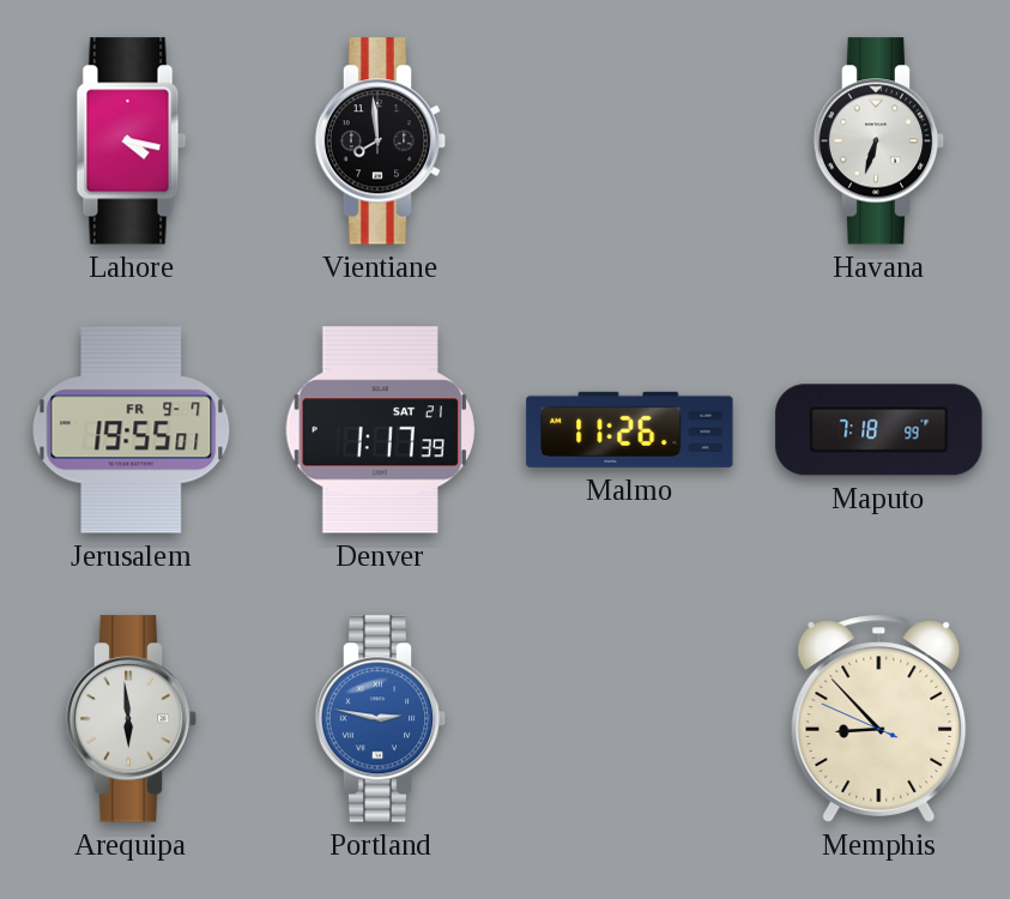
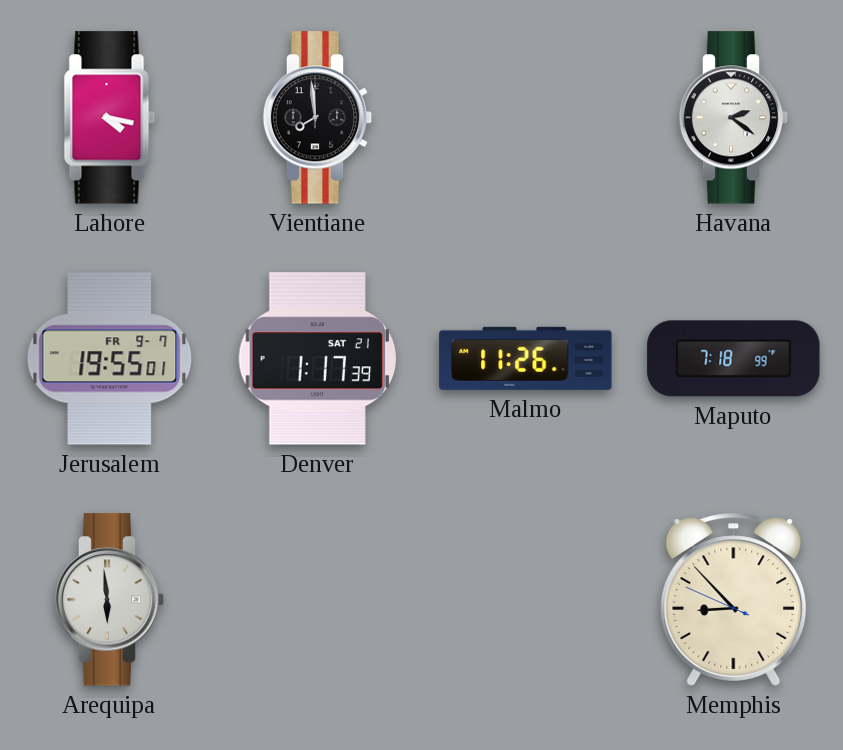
Havana: 6:33 -> 2:21
Portland: 2:47 -> none
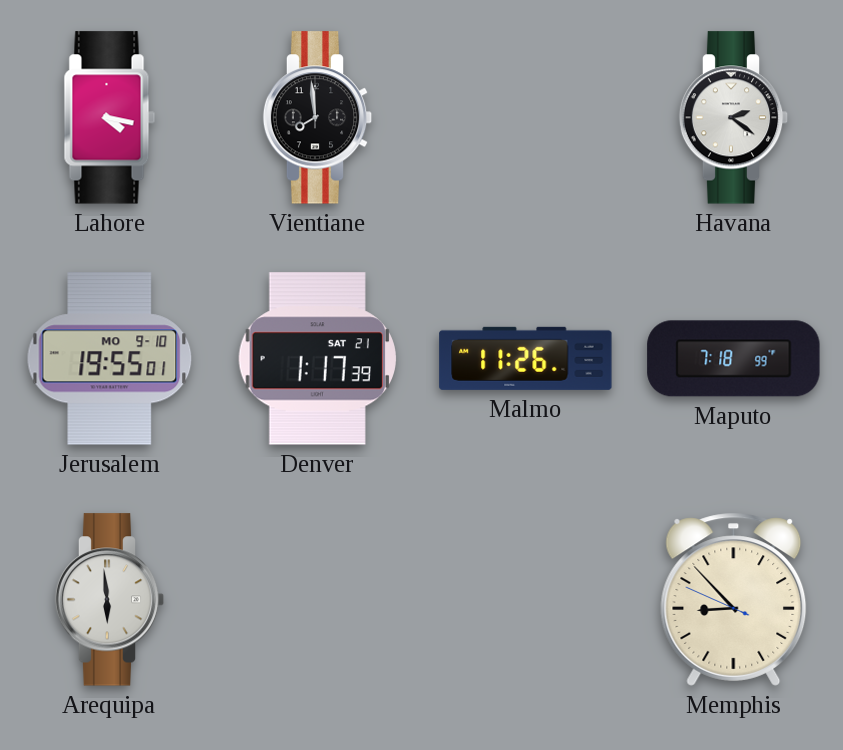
Jerusalem date: FR 9-7 -> MO 9-10
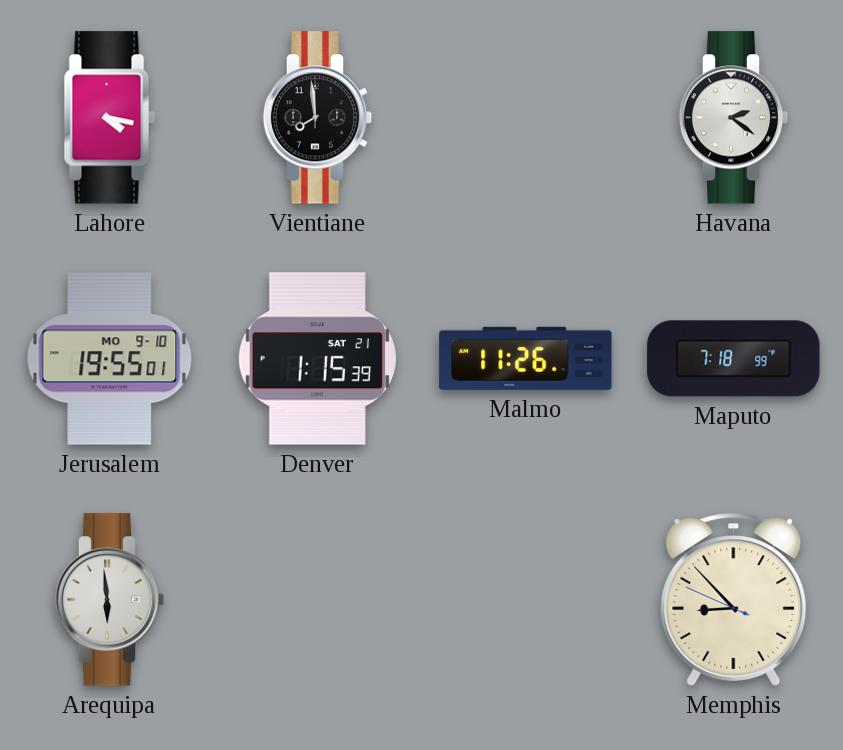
Denver: 1:17 -> 1:15
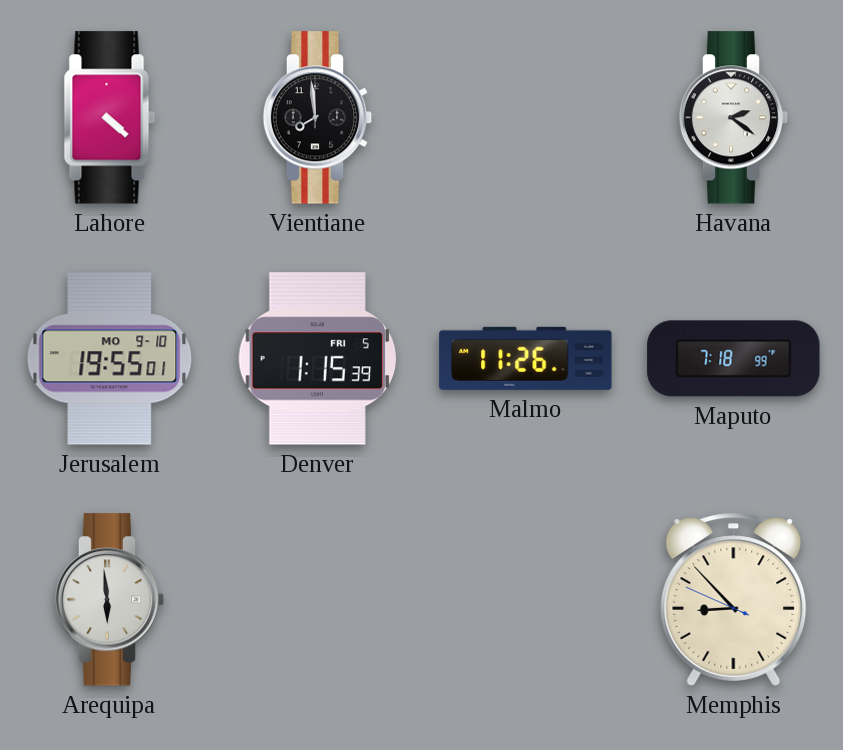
Lahore: 4:17 -> 4:22
Denver date: SAT 21 -> FRI 5
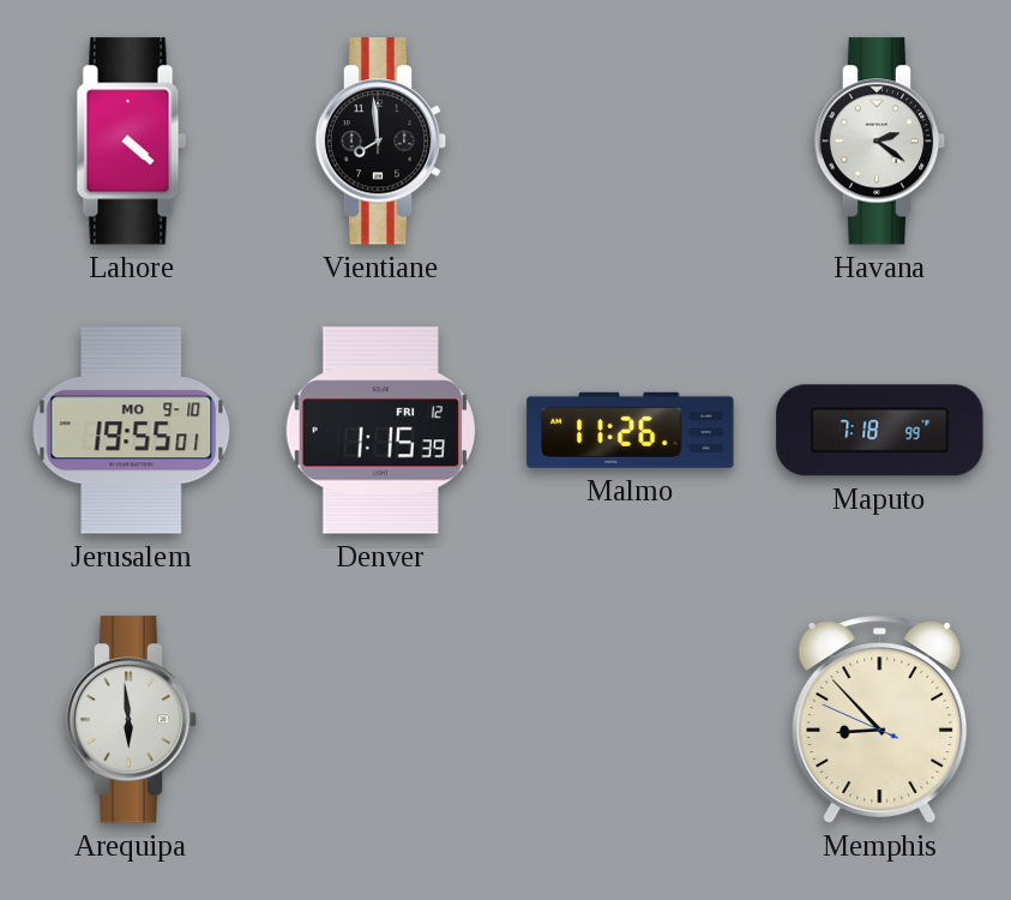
Denver date: FRI 5 -> FRI 12
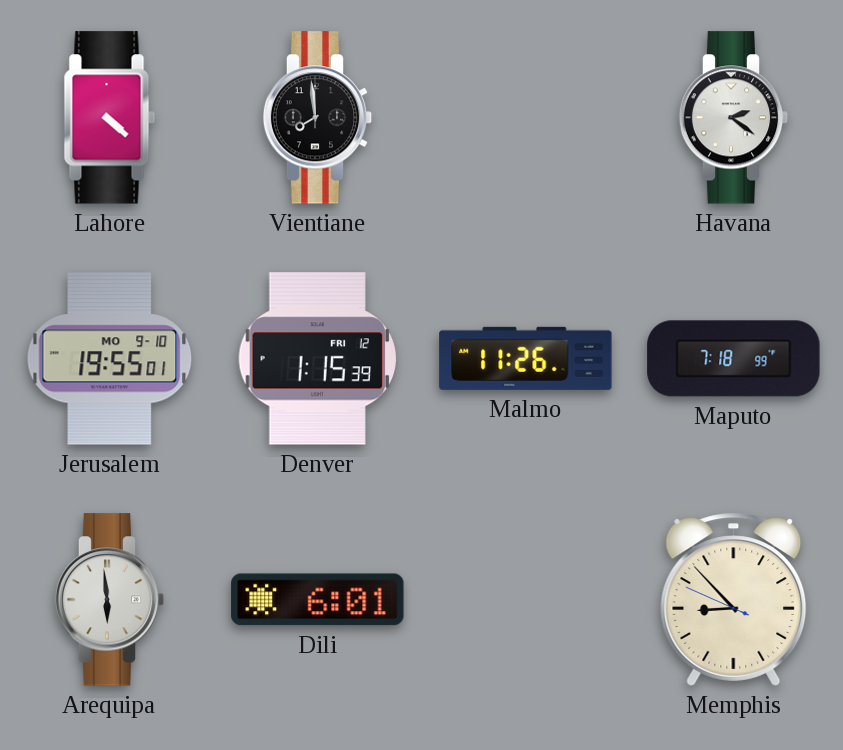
Dili: none -> 6:01
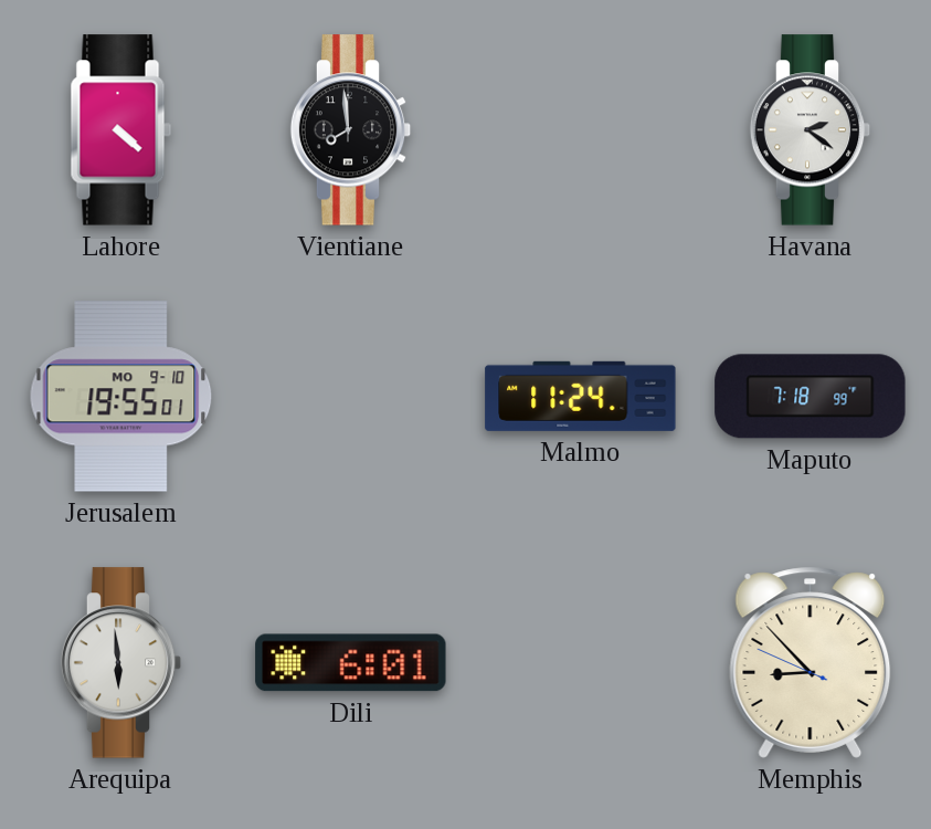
Denver: 1:15 -> none
Malmo: 11:26 -> 11:24
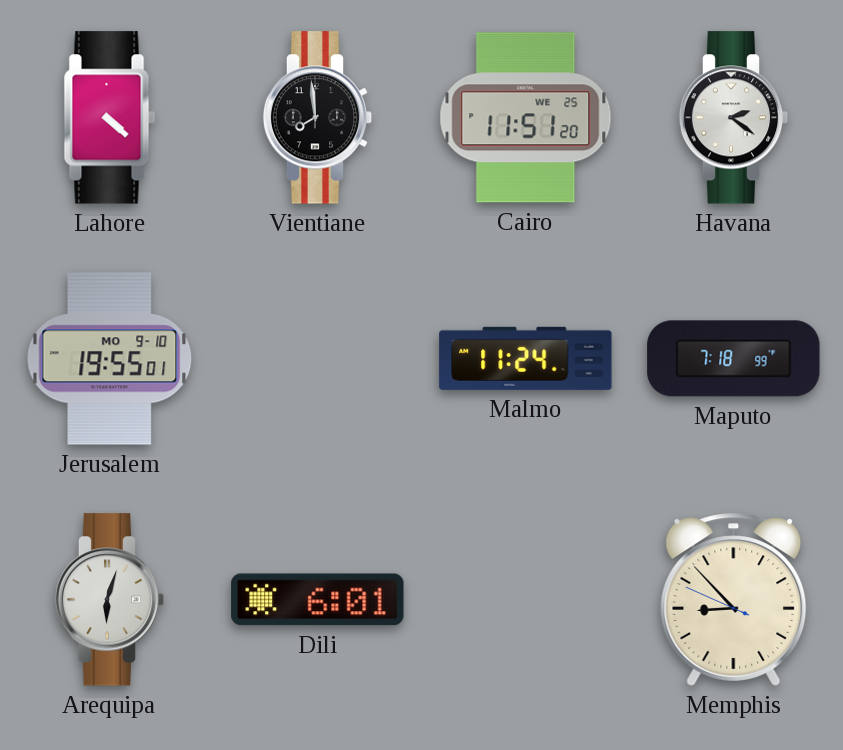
Cairo: none -> 11:51
Arequipa: 5:59 -> 6:03
